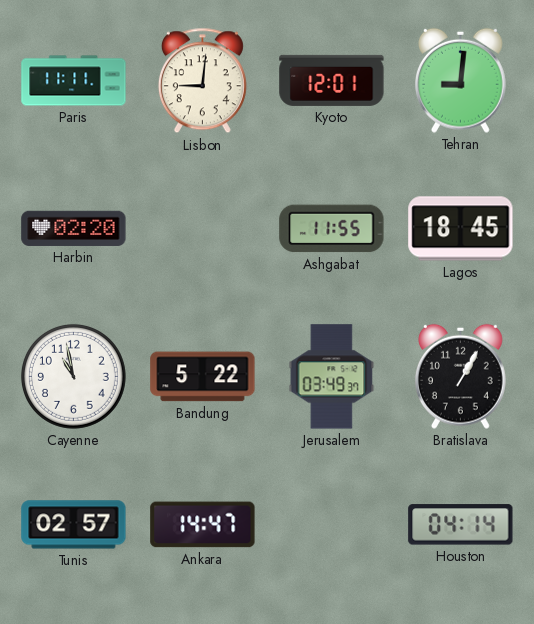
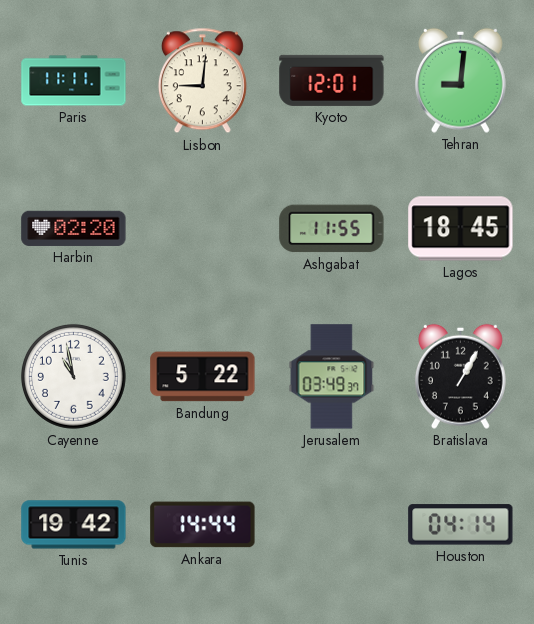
Tunis: 02:57 -> 19:42
Ankara: 14:47 -> 14:44
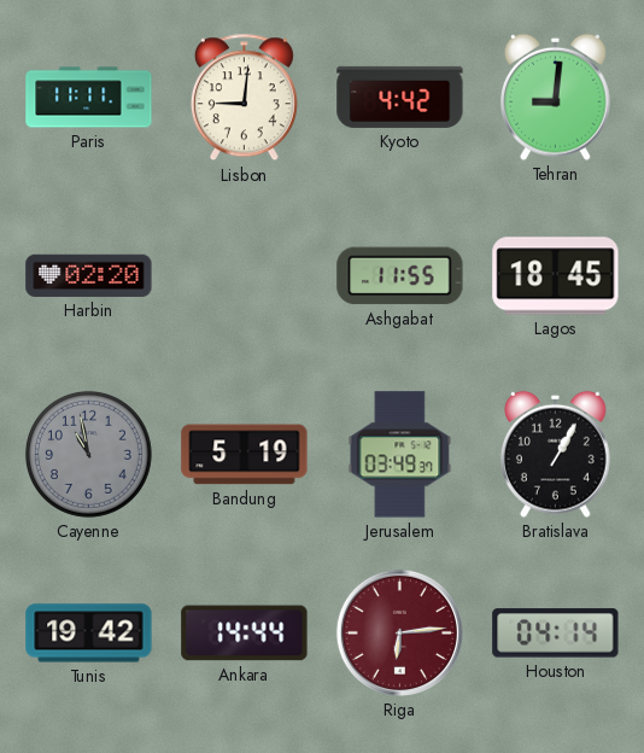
Kyoto: 12:01 -> 4:42
Cayenne dial: white -> grey
Bandung: 5:22 -> 5:19
Riga: none -> 6:14
